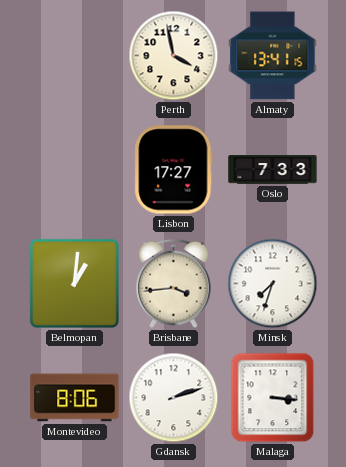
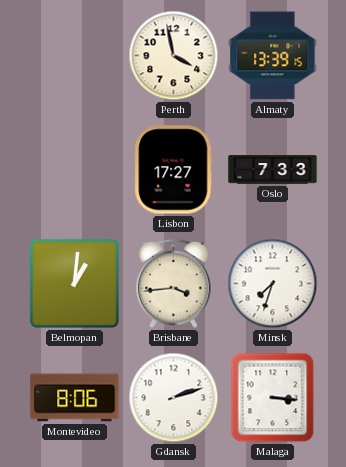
Almaty: 13:41 -> 13:39
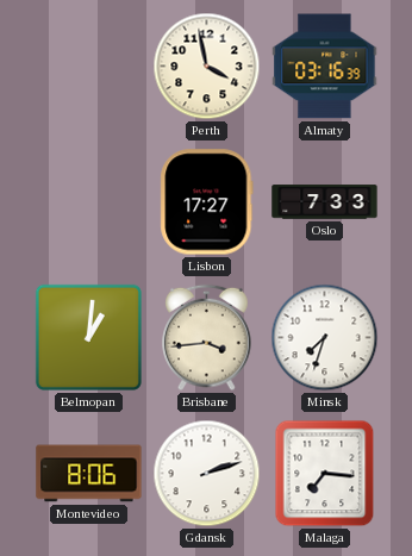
Almaty: 13:39 -> 03:16
Malaga: 3:16 -> 7:16
